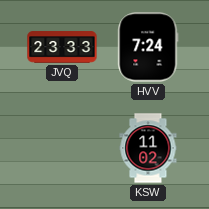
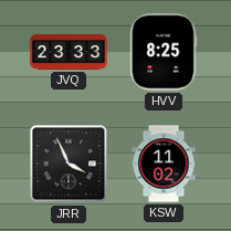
HVV: 7:24 -> 8:25
JRR: none -> 3:56
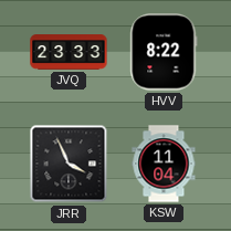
HVV: 8:25 -> 8:22
KSW: 11:02 -> 11:04
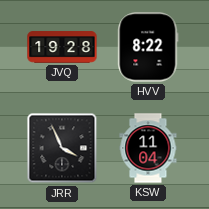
JVQ: 23:33 -> 19:28
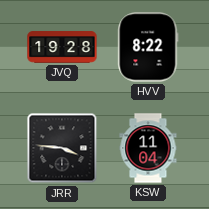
JRR: 3:56 -> 3:46
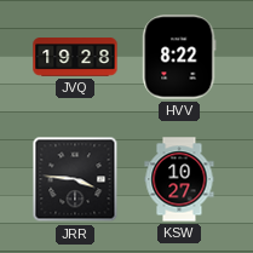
KSW: 11:04 -> 10:27
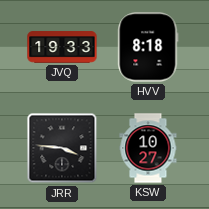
JVQ: 19:28 -> 19:33
HVV: 8:22 -> 8:18
